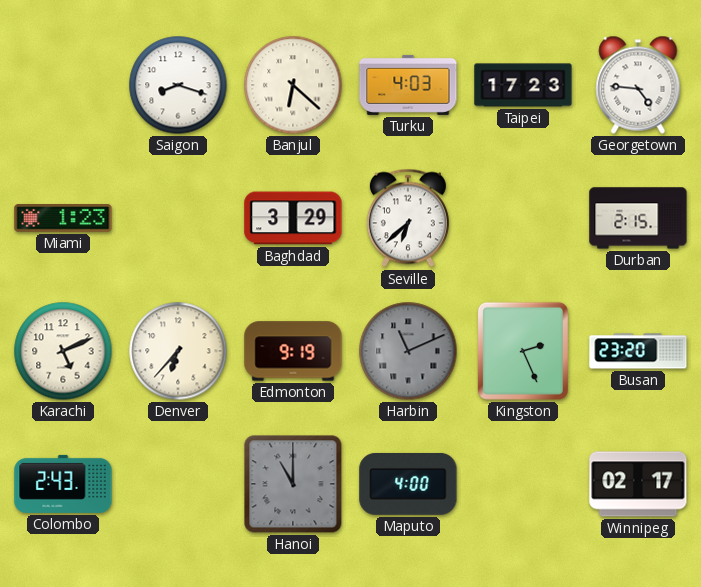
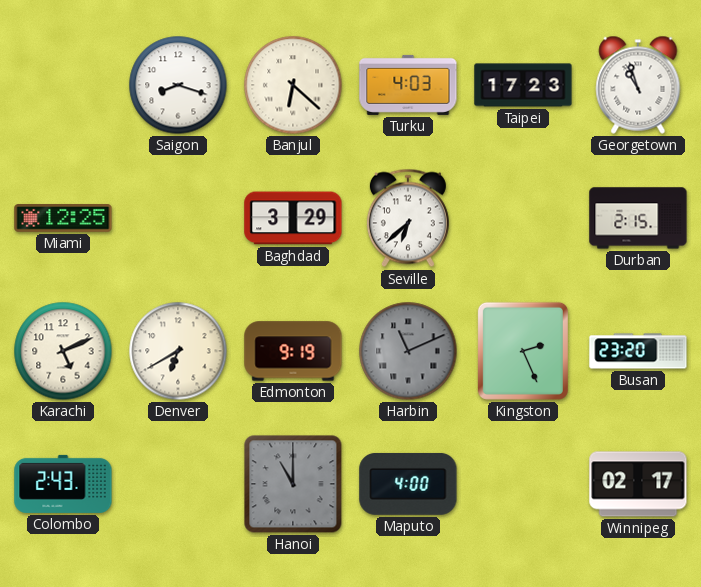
Georgetown: 4:46 -> 10:57
Miami: 1:23 -> 12:25
Denver: 6:37 -> 6:40
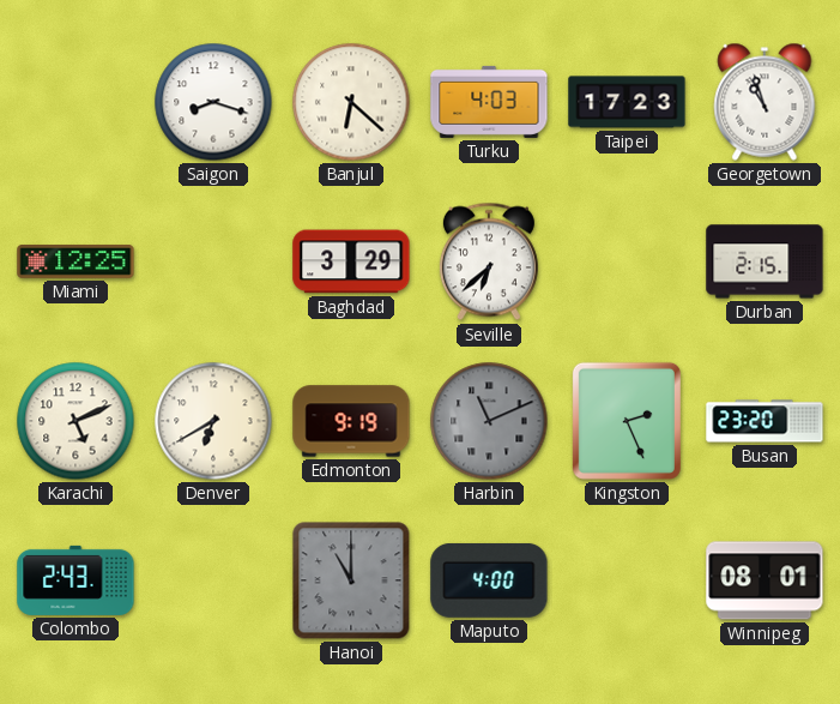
Winnipeg: 02:17 -> 08:01
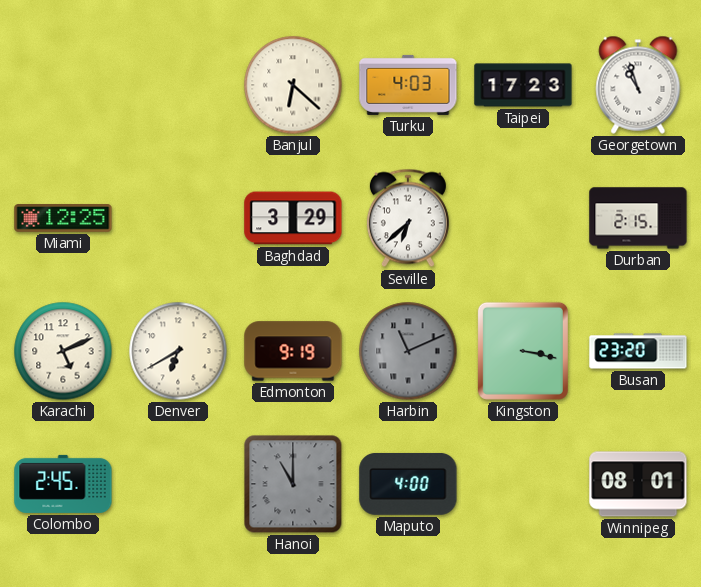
Saigon: 8:18 -> none
Kingston: 2:26 -> 3:17
Colombo: 2:43 -> 2:45
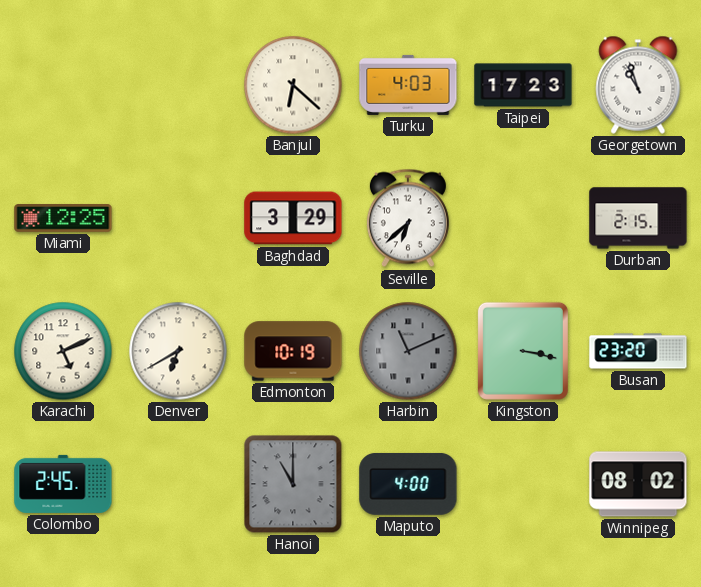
Edmonton: 9:19 -> 10:19
Winnipeg: 08:01 -> 08:02
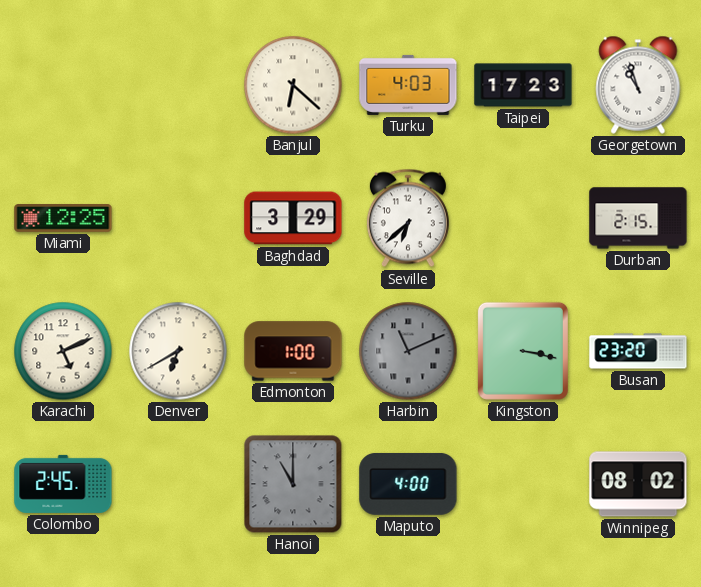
Edmonton: 10:19 -> 1:00
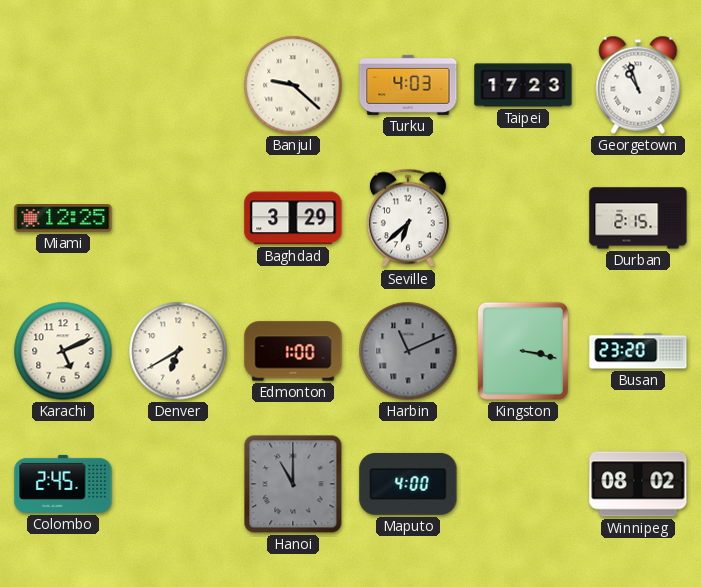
Banjul: 6:22 -> 9:22
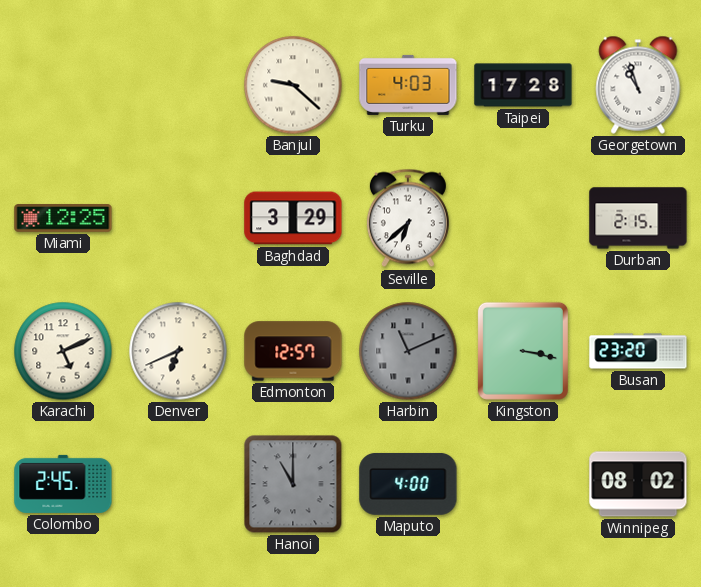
Taipei: 17:23 -> 17:28
Denver: 6:40 -> 6:41
Edmonton: 1:00 -> 12:57
